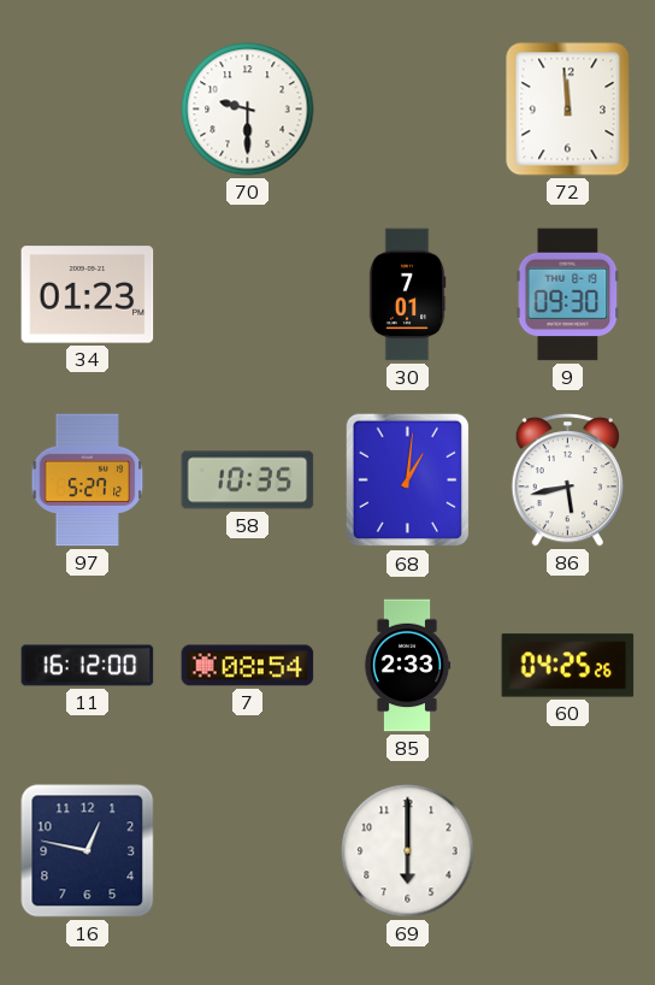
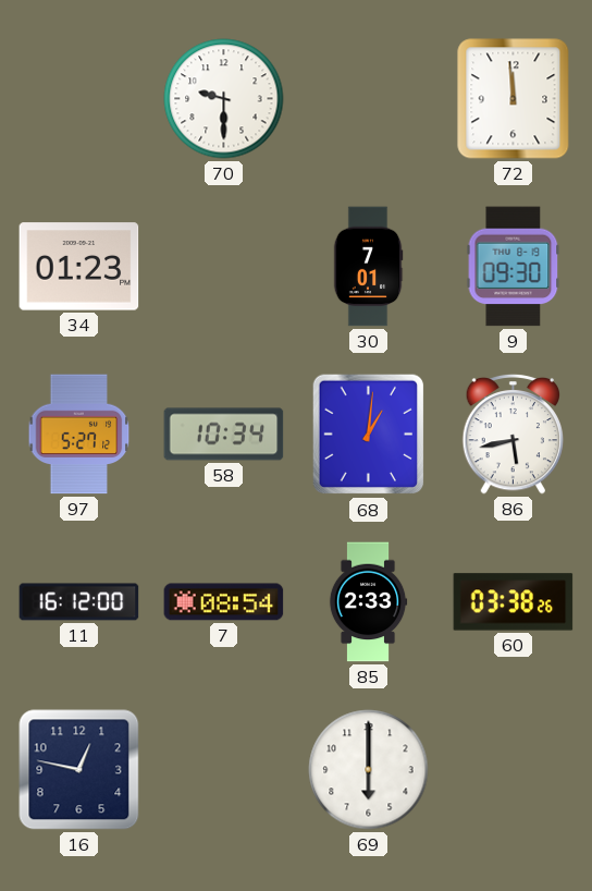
58: 10:35 -> 10:34
60: 04:25 -> 03:38
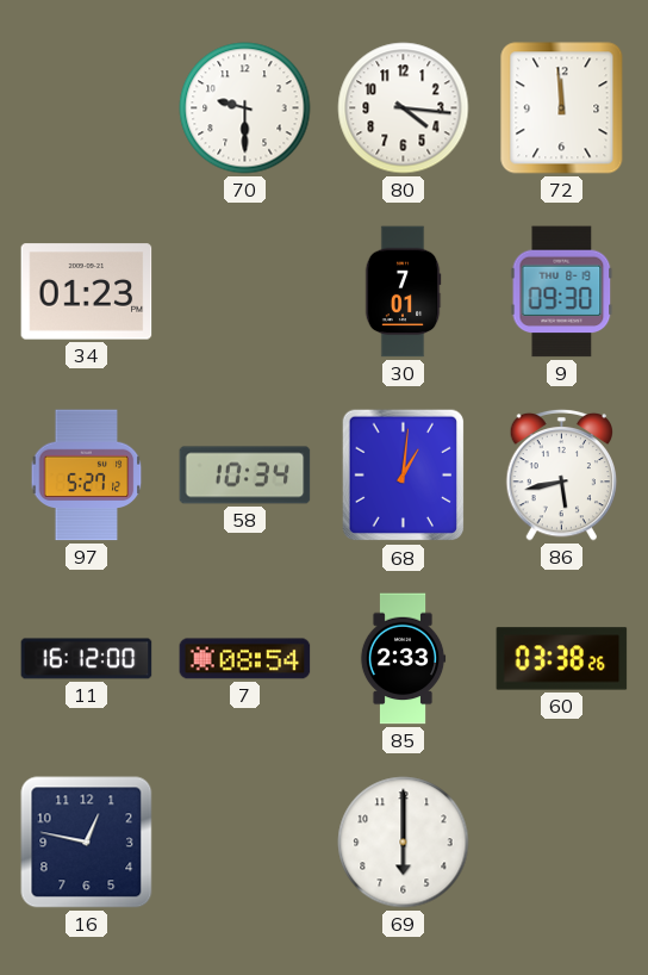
80: none -> 4:16
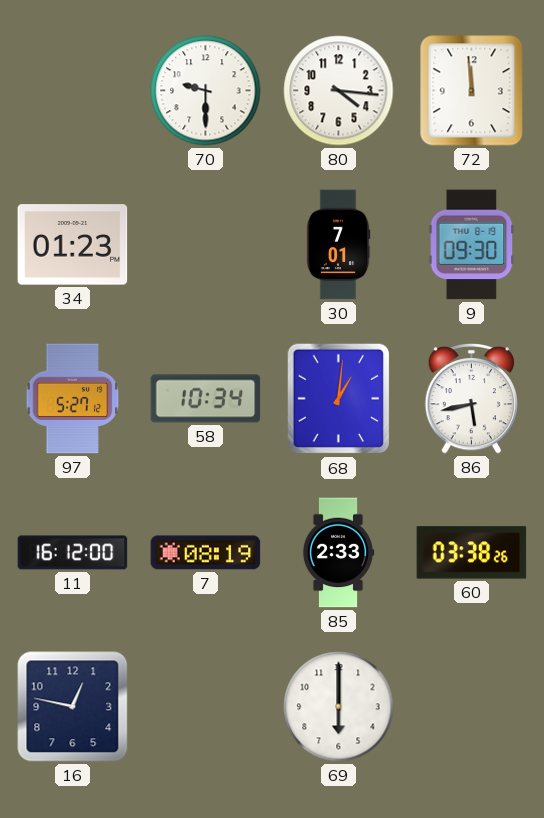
7: 08:54 -> 08:19
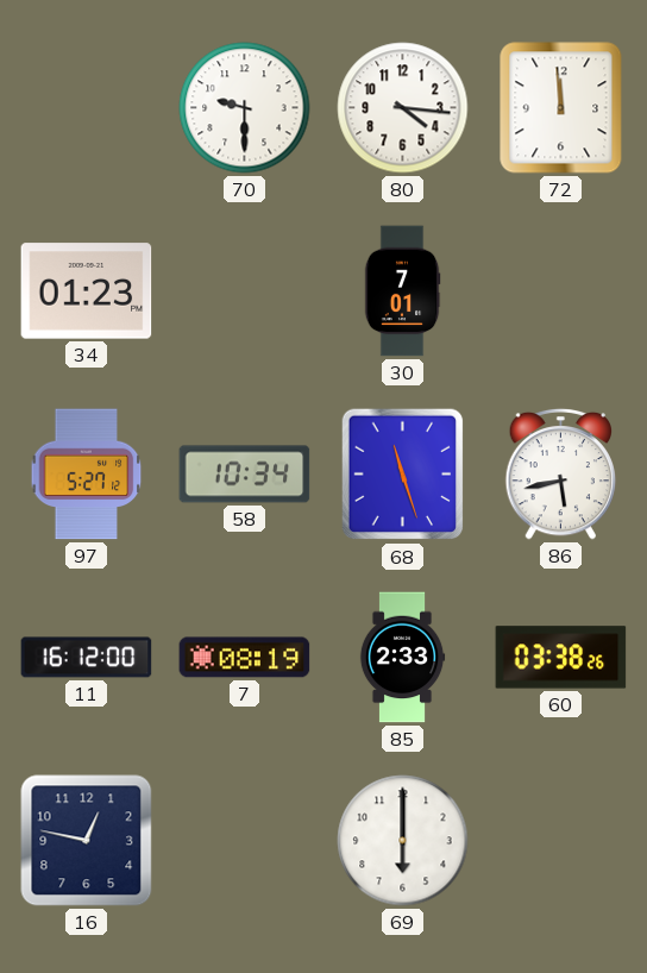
9: 09:30 -> none
68: 1:01 -> 11:27
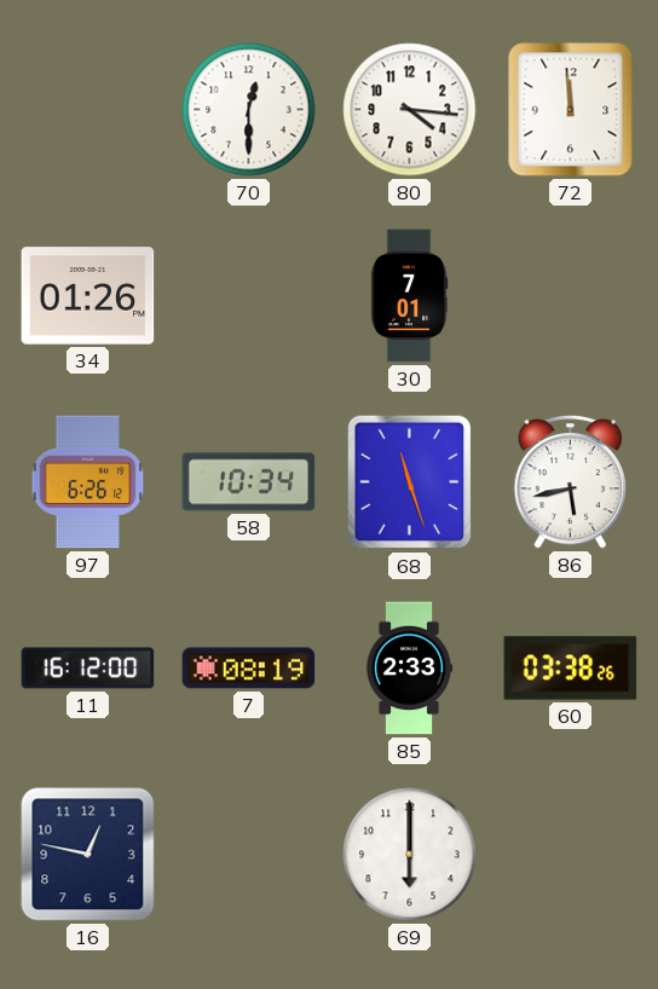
70: 9:30 -> 12:30
34: 01:23 -> 01:26
97: 5:27 -> 6:26
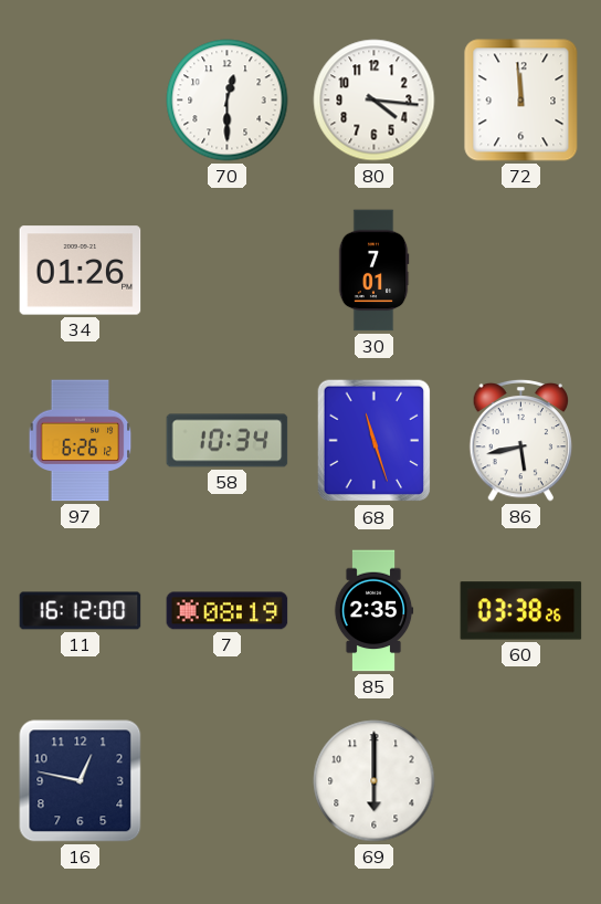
85: 2:33 -> 2:35
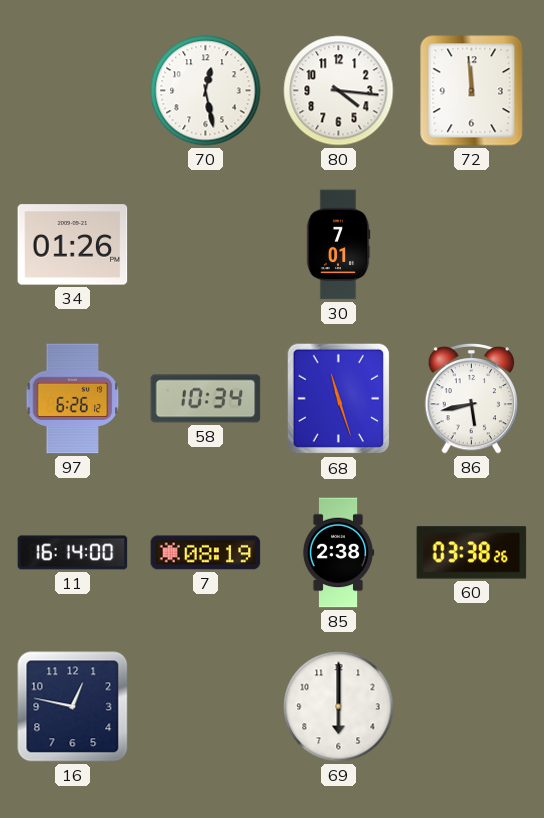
70: 12:30 -> 12:28
11: 16:12 -> 16:14
85: 2:35 -> 2:38
